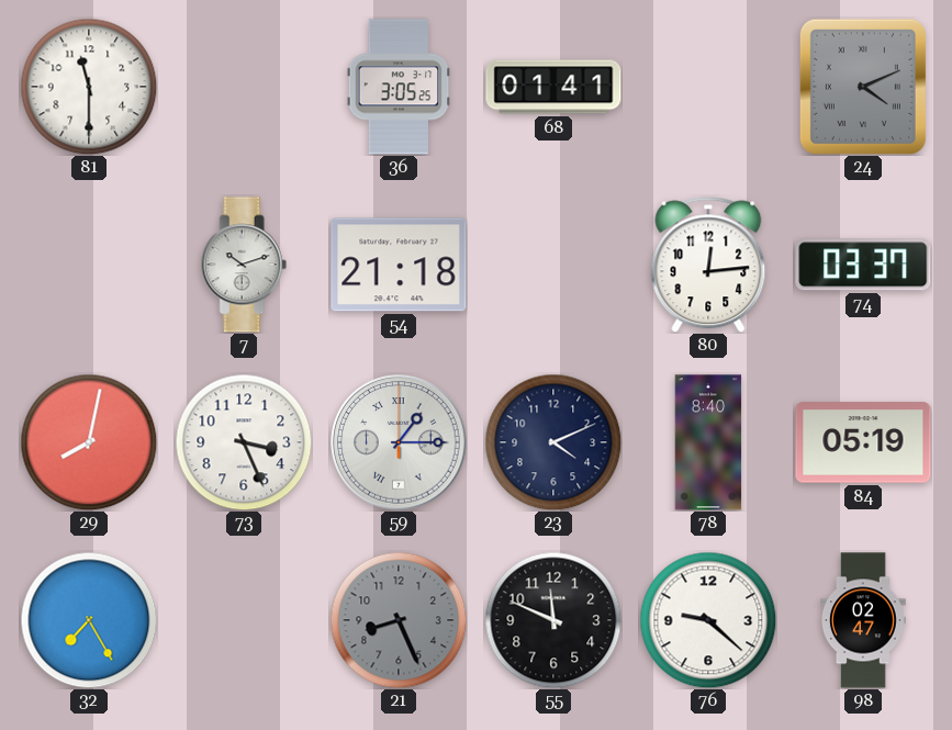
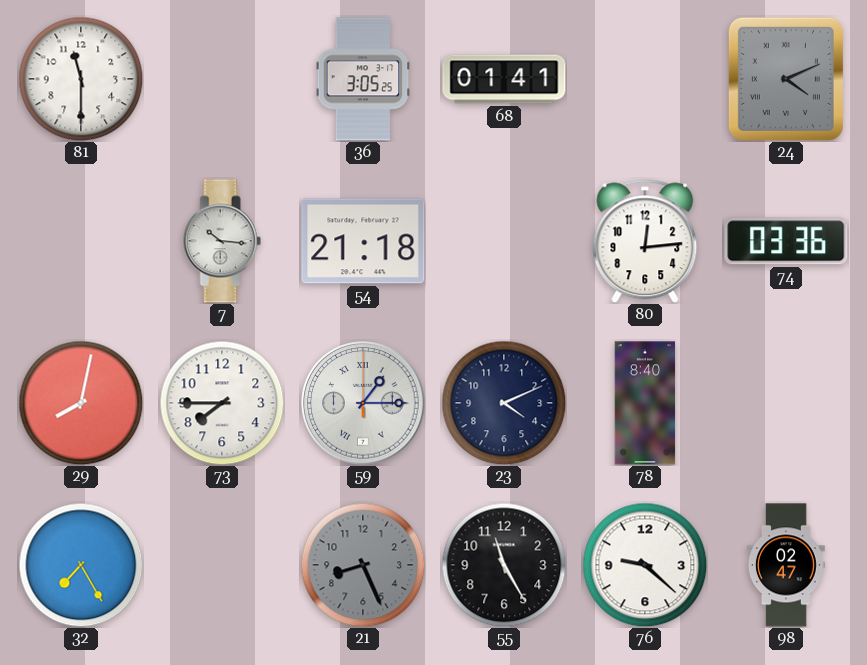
7: 10:12 -> 10:16
74: 03:37 -> 03:36
73: 3:26 -> 7:45
84: 05:19 -> none
55: 11:49 -> 11:25
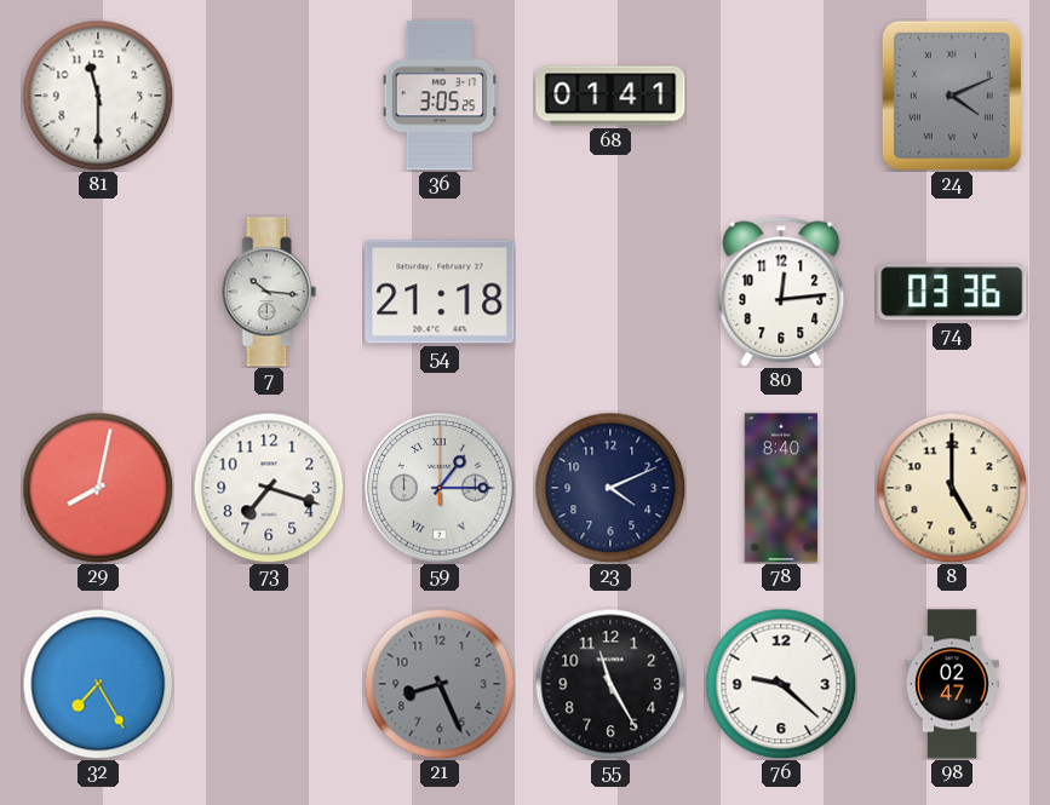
73: 7:45 -> 7:18
8: none -> 5:00
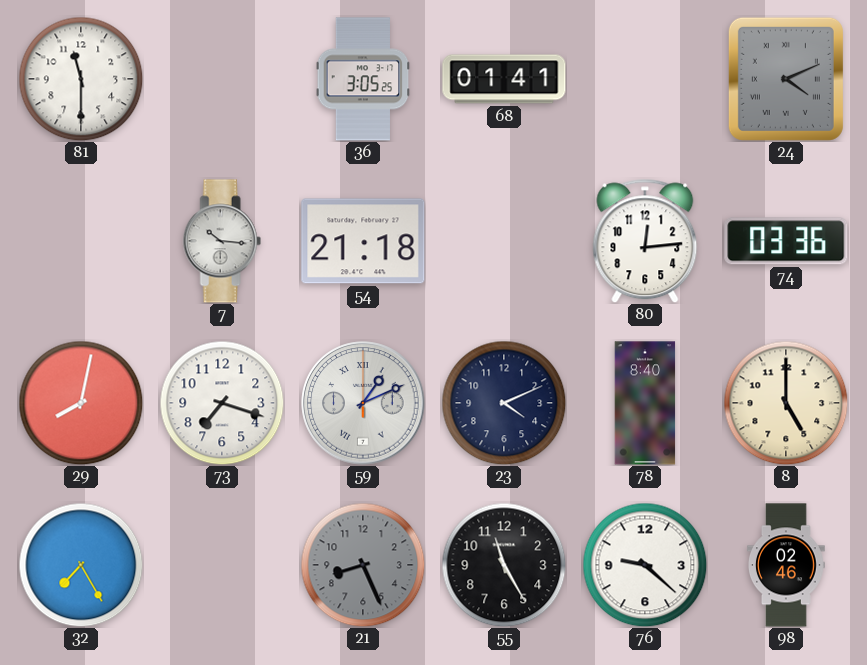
59: 1:15 -> 1:11
98: 02:47 -> 02:46
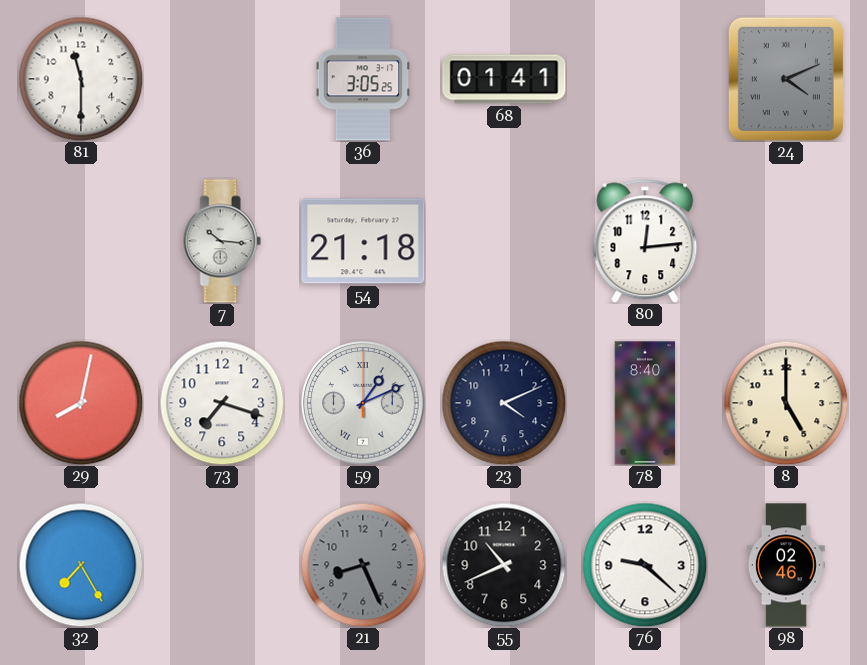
74: 03:36 -> none
55: 11:25 -> 10:41
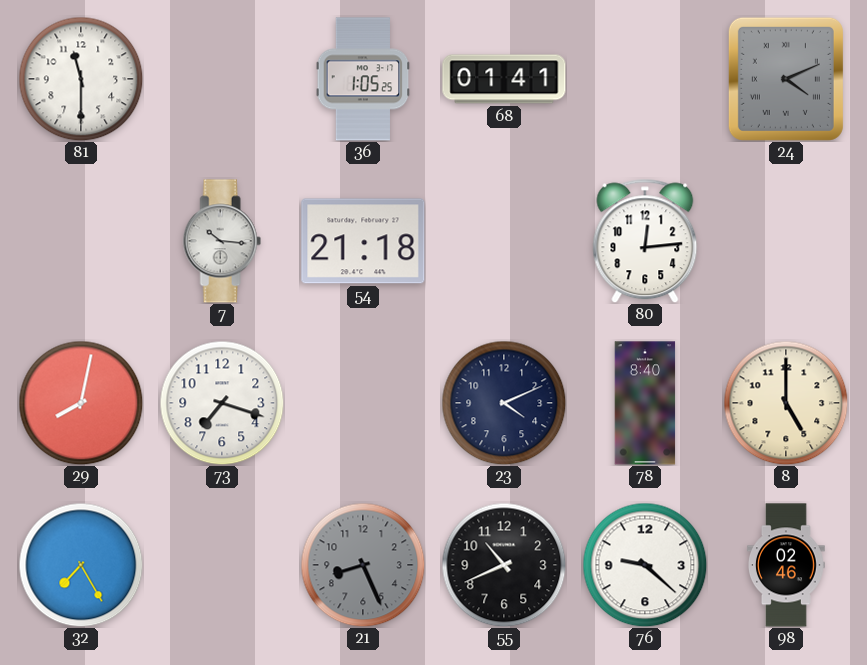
36: 3:05 -> 1:05
59: 1:11 -> none
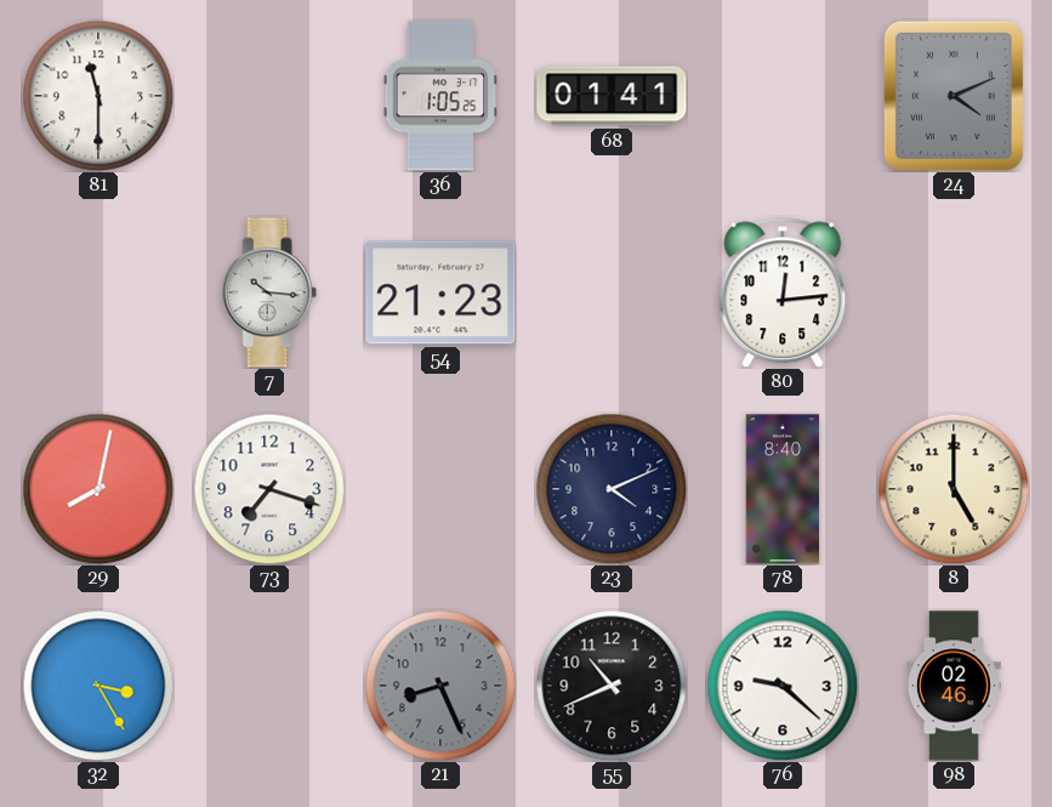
54: 21:18 -> 21:23
32: 7:25 -> 3:25
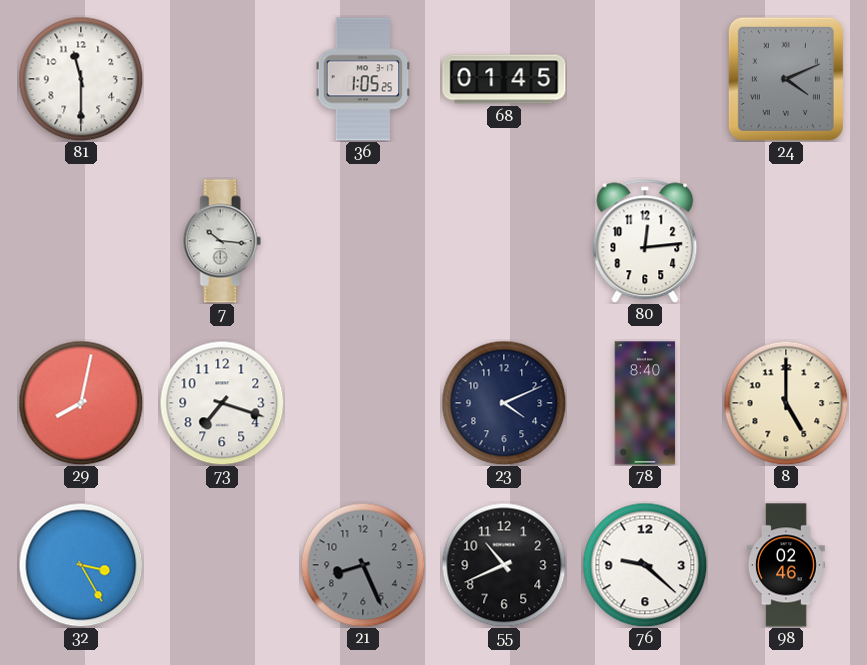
68: 01:41 -> 01:45
54: 21:23 -> none
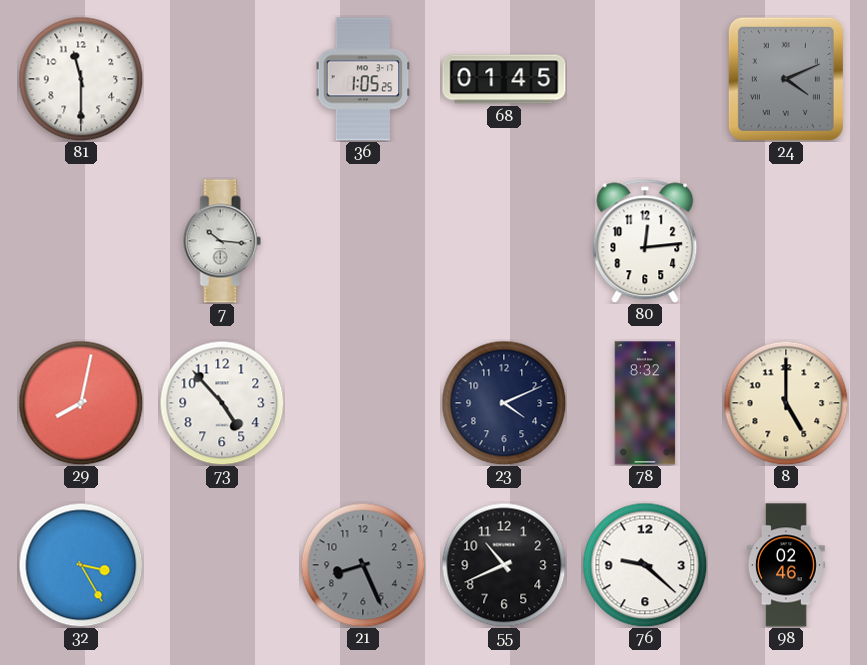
73: 7:18 -> 4:53
78: 8:40 -> 8:32
